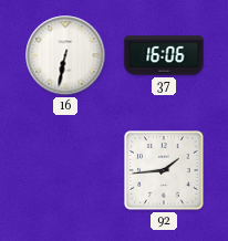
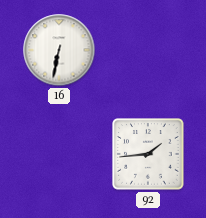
37: 16:06 -> none
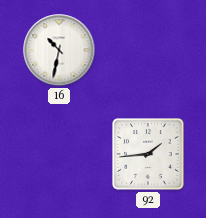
16: 6:32 -> 10:32
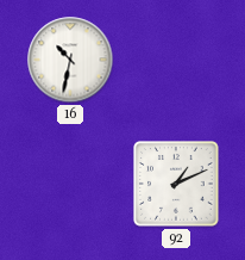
92: 1:44 -> 1:11
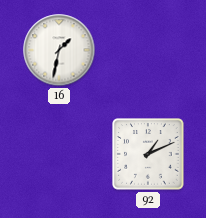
16: 10:32 -> 1:32
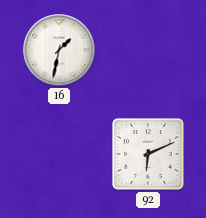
92: 1:11 -> 6:11
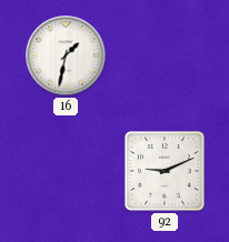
92: 6:11 -> 9:11
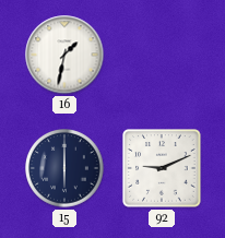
15: none -> 6:00
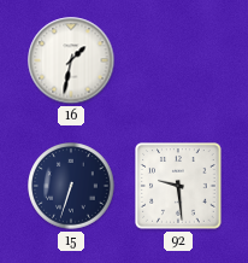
15: 6:00 -> 6:33
92: 9:11 -> 9:29
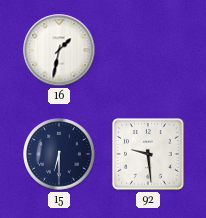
15: 6:33 -> 6:30
